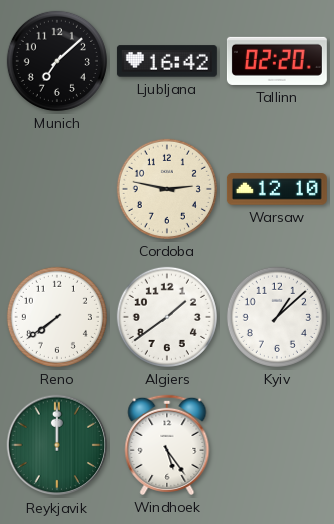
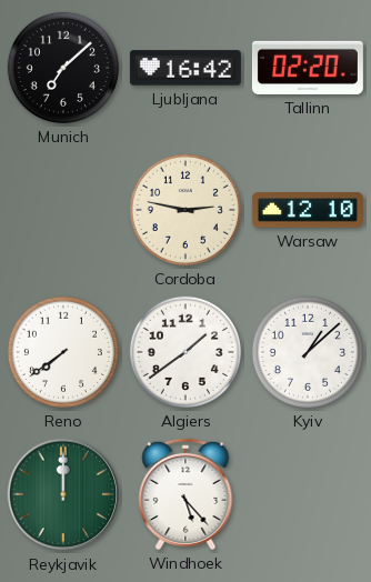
Windhoek: 5:24 -> 5:23
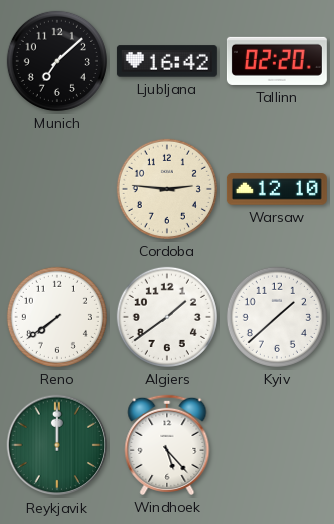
Cordoba: 2:47 -> 2:46
Kyiv: 1:08 -> 1:38
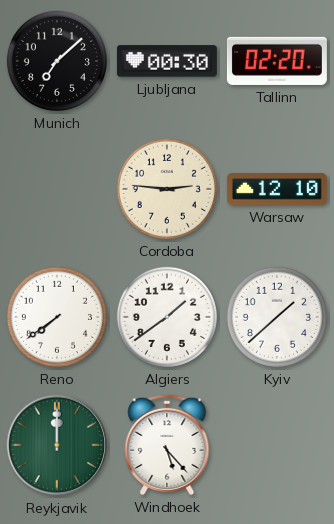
Ljubljana: 16:42 -> 00:30
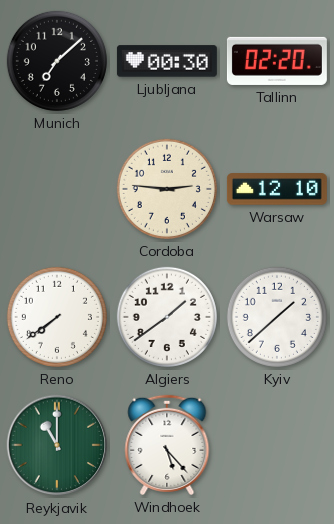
Reykjavik: 12:00 -> 11:00
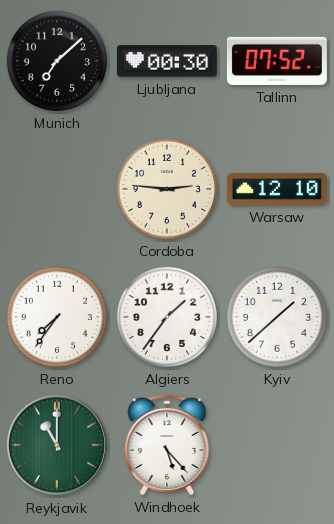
Tallinn: 02:20 -> 07:52
Reno: 7:39 -> 7:36
Algiers: 1:39 -> 1:36
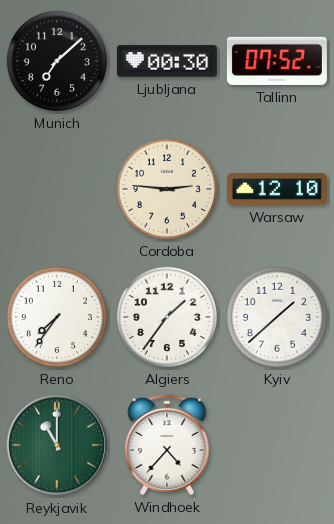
Windhoek: 5:23 -> 4:37
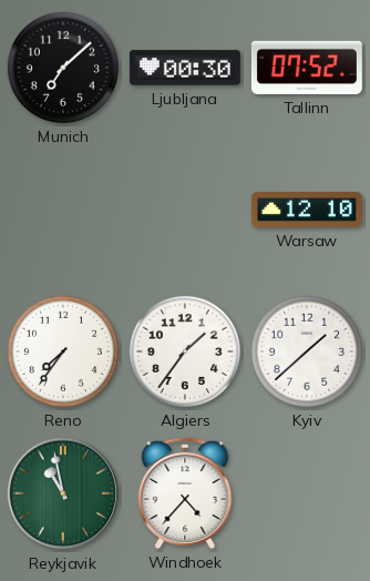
Cordoba: 2:46 -> none
Reykjavik: 11:00 -> 10:58
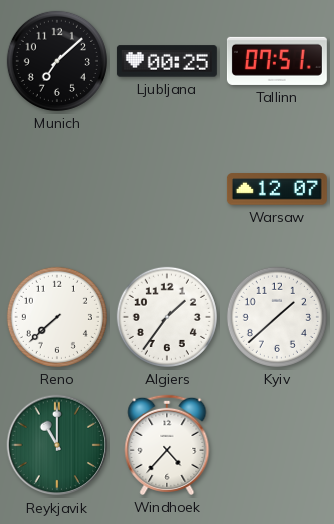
Ljubljana: 00:30 -> 00:25
Tallinn: 07:52 -> 07:51
Warsaw: 12:10 -> 12:07
Reno: 7:36 -> 7:38
Reykjavik: 10:58 -> 11:00
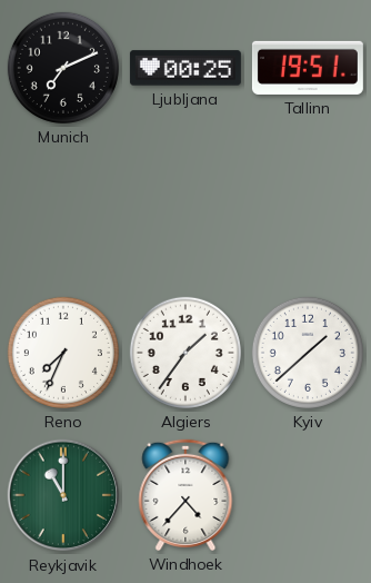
Munich: 7:08 -> 7:11
Tallinn: 07:51 -> 19:51
Warsaw: 12:07 -> none
Reno: 7:38 -> 7:34
